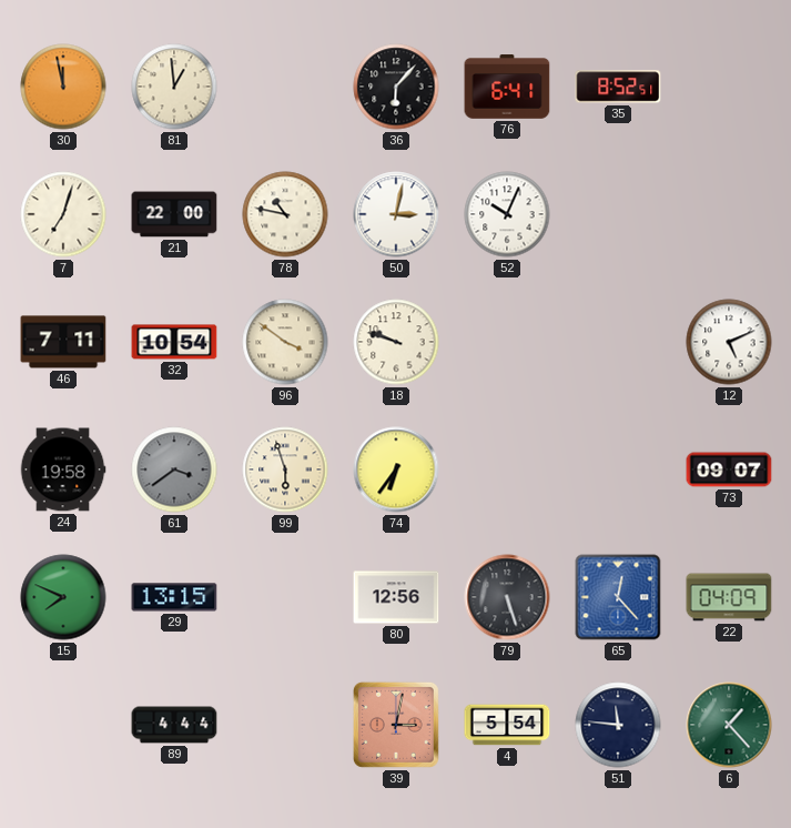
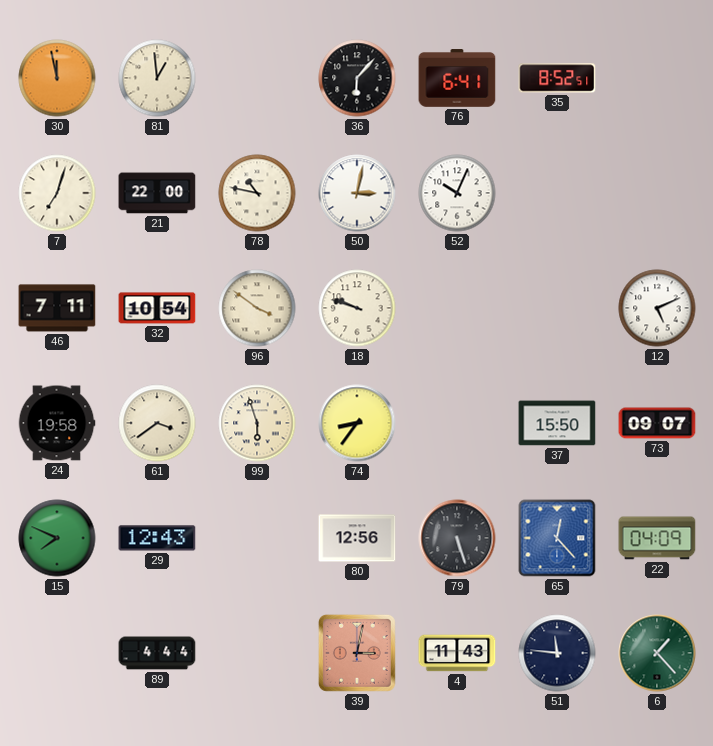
61 dial: grey -> cream
74: 6:36 -> 8:36
37: none -> 15:50
29: 13:15 -> 12:43
4: 5:54 -> 11:43
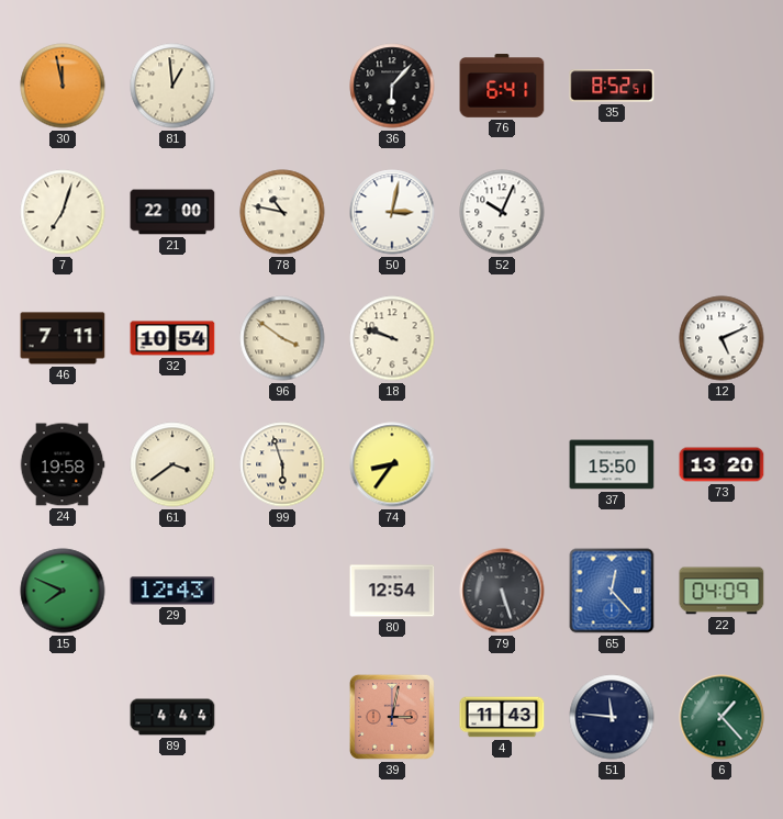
73: 09:07 -> 13:20
80: 12:56 -> 12:54
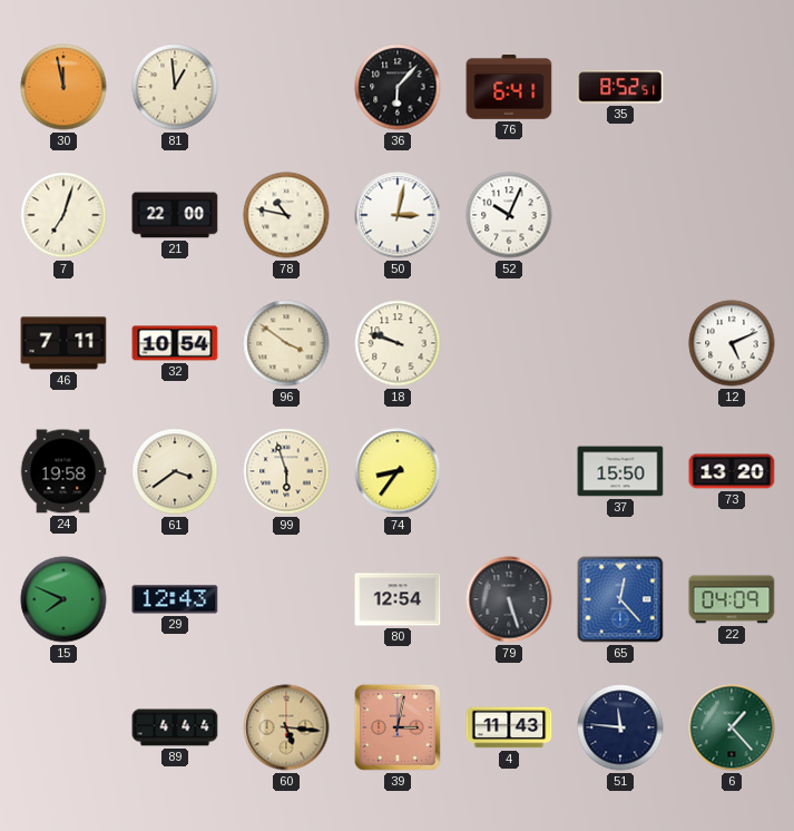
60: none -> 5:16
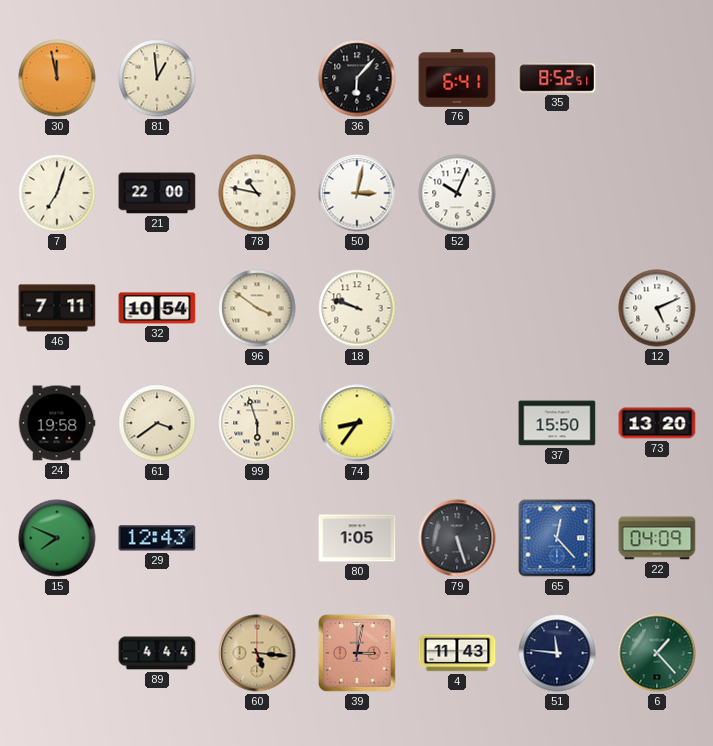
80: 12:54 -> 1:05
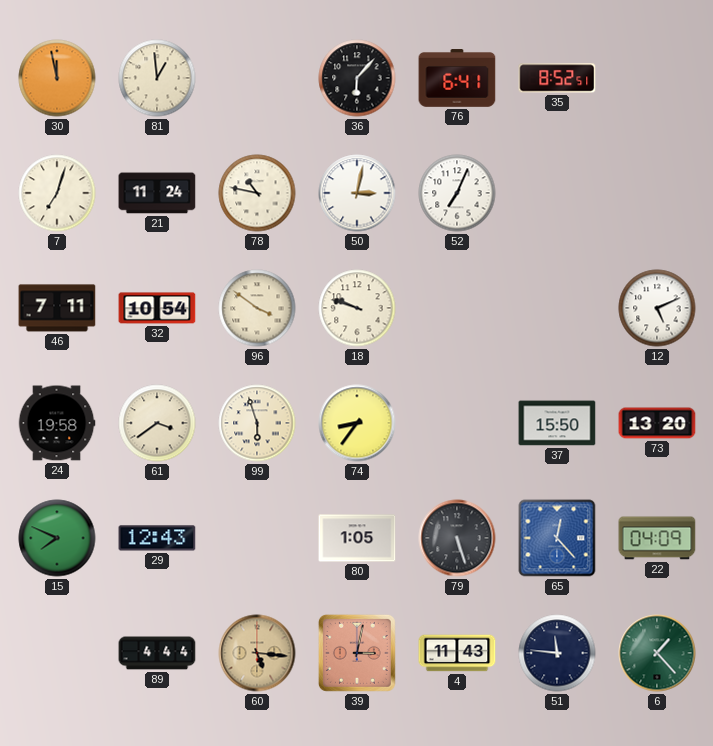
21: 22:00 -> 11:24
52: 10:04 -> 7:04
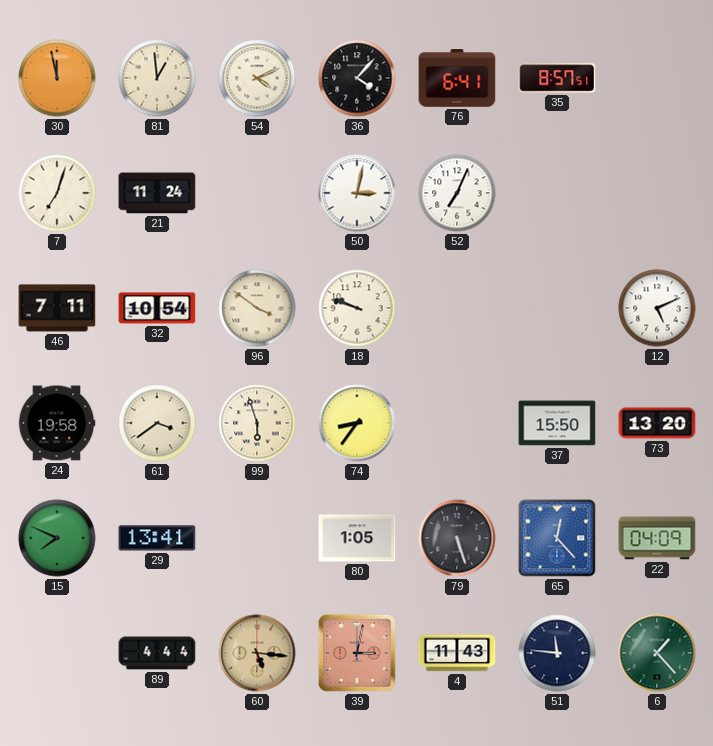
54: none -> 4:11
36: 6:07 -> 4:07
35: 8:52 -> 8:57
78: 10:47 -> none
29: 12:43 -> 13:41
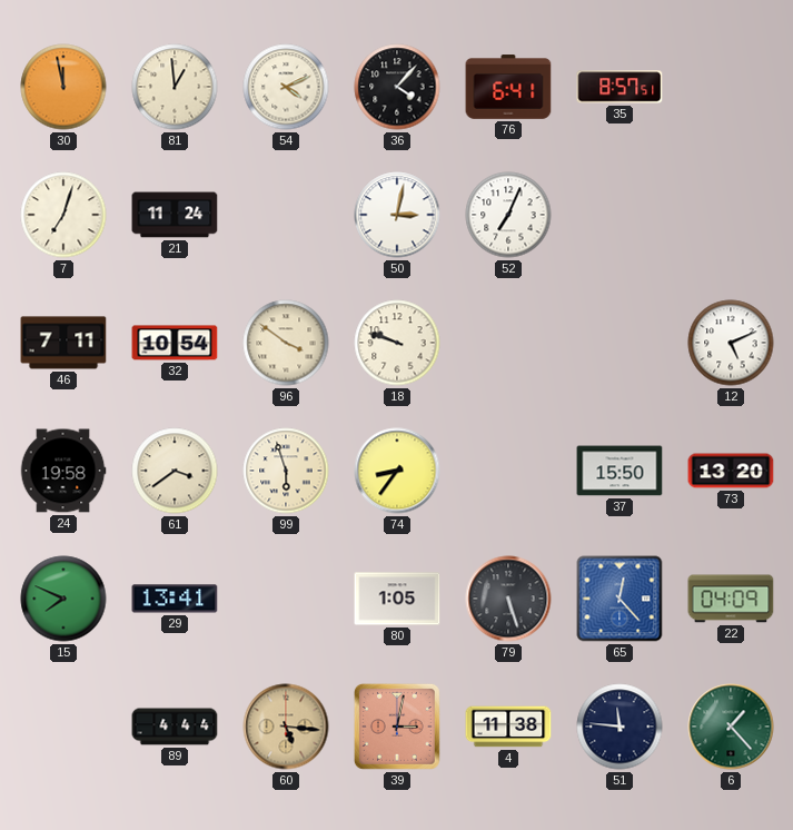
4: 11:43 -> 11:38
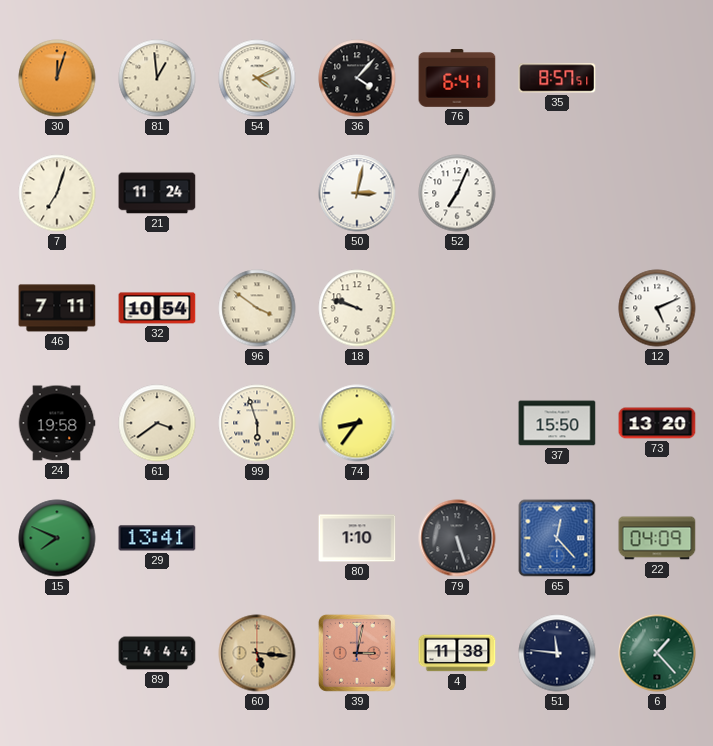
30: 11:58 -> 12:03
80: 1:05 -> 1:10
